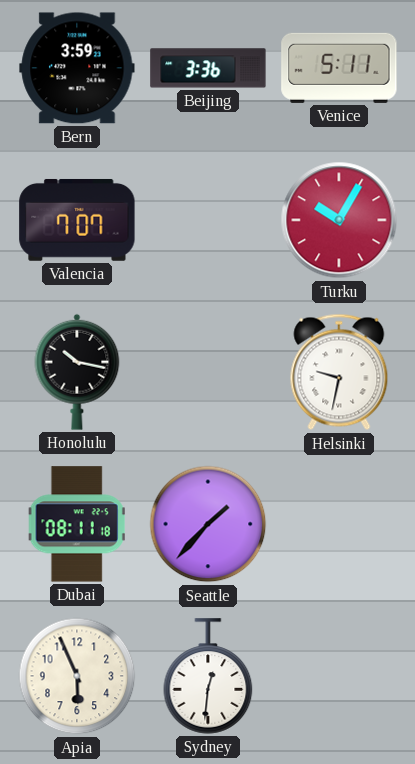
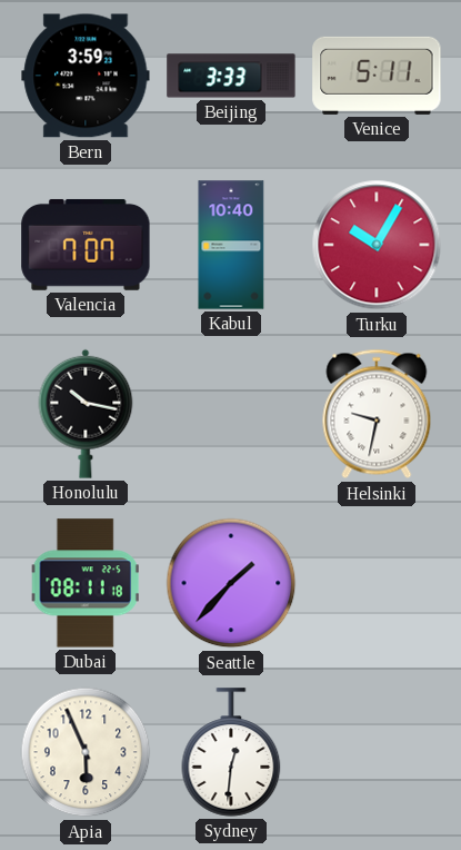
Beijing: 3:36 -> 3:33
Kabul: none -> 10:40
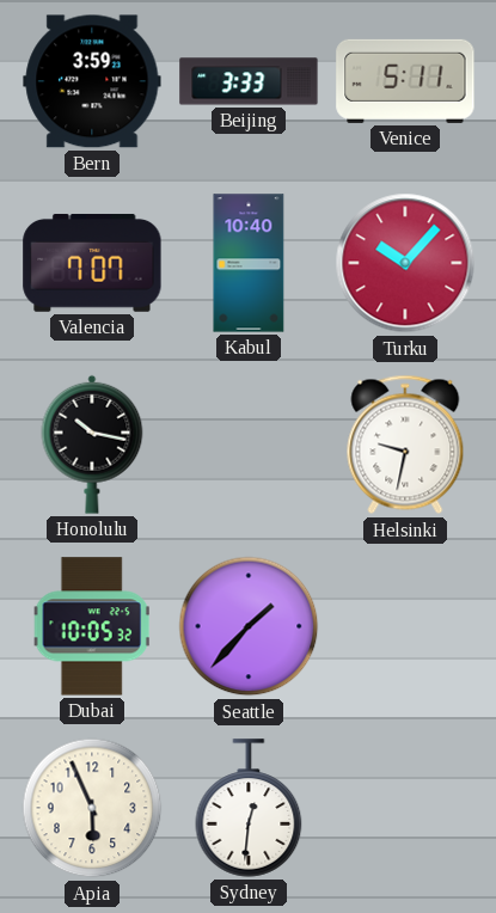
Turku: 10:05 -> 10:07
Dubai: 08:11 -> 10:05
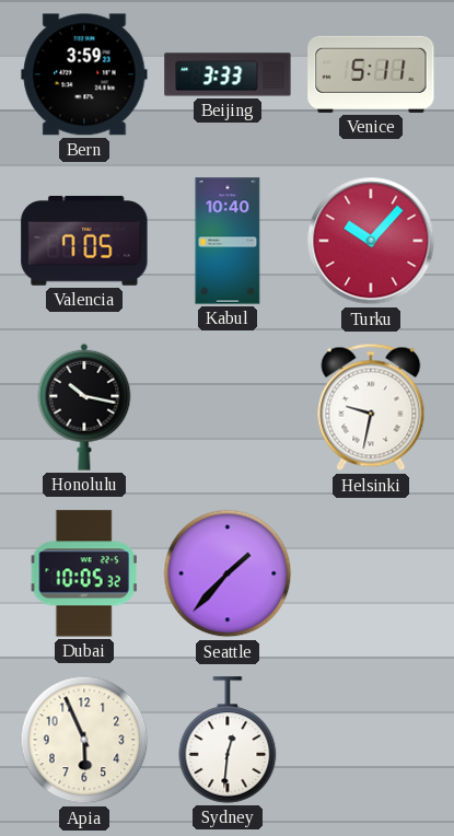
Valencia: 7:07 -> 7:05
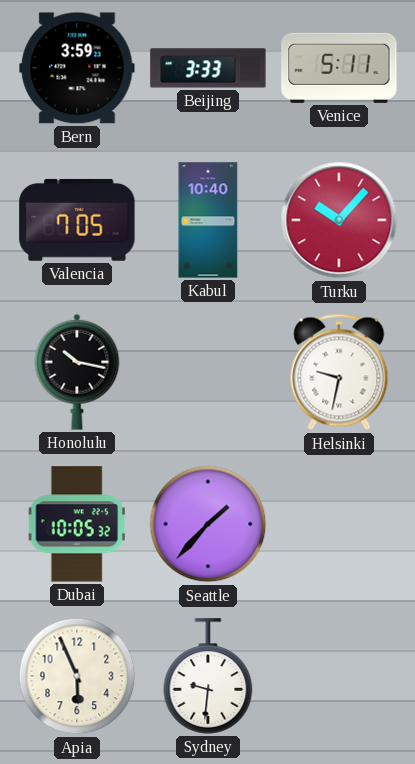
Sydney: 12:31 -> 9:31
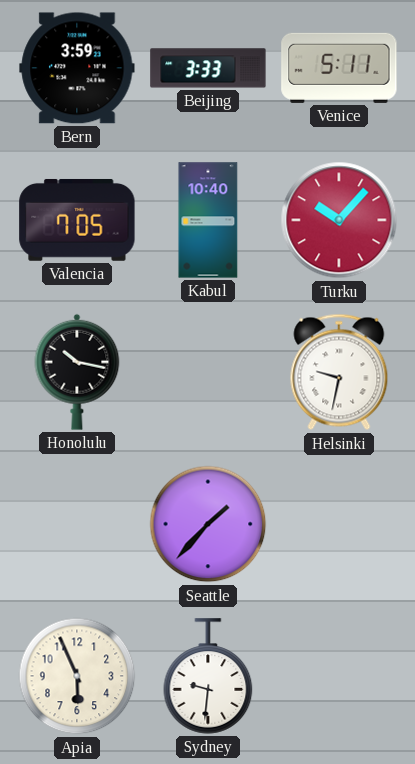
Dubai: 10:05 -> none
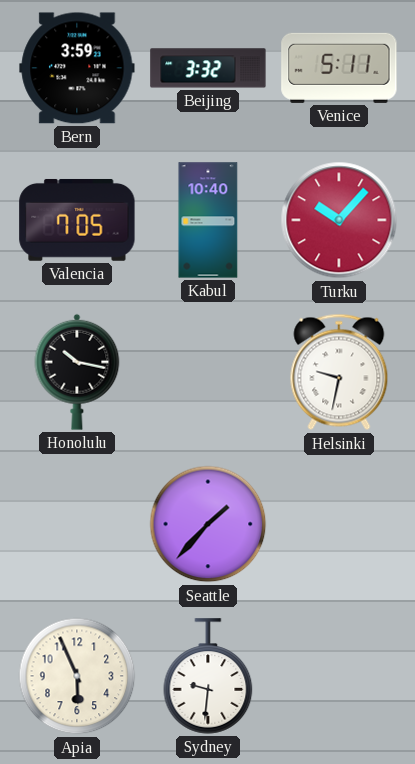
Beijing: 3:33 -> 3:32
